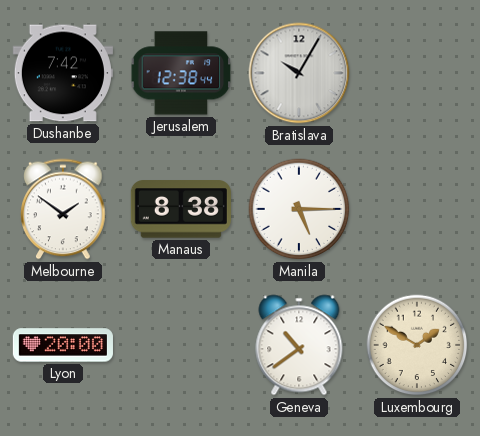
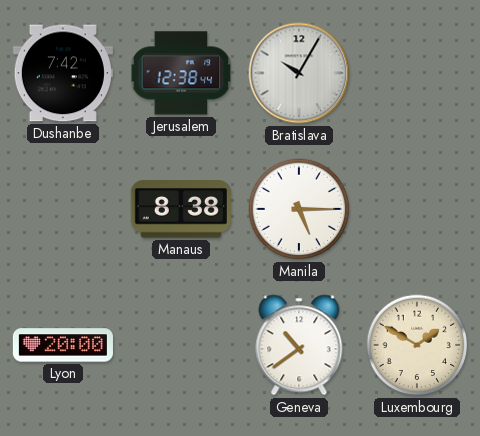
Melbourne: 1:51 -> none
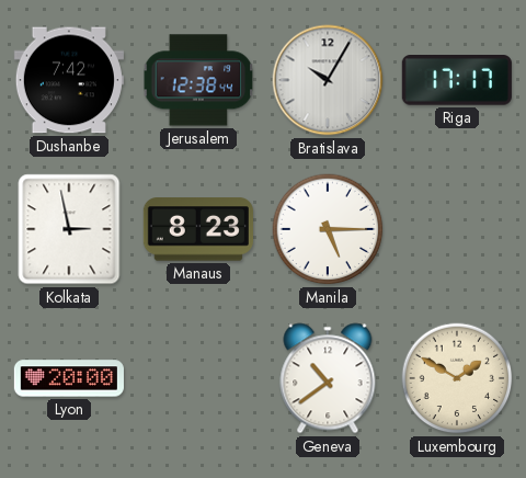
Riga: none -> 17:17
Kolkata: none -> 2:58
Manaus: 8:38 -> 8:23
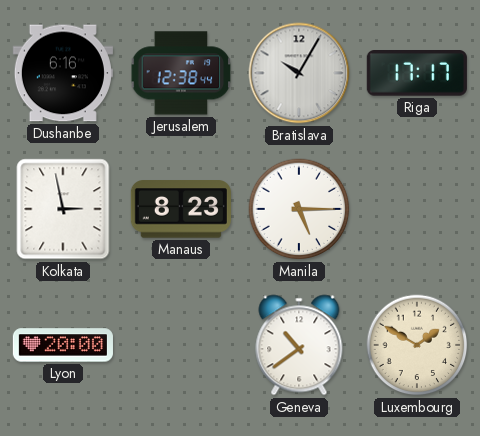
Dushanbe: 7:42 -> 6:16
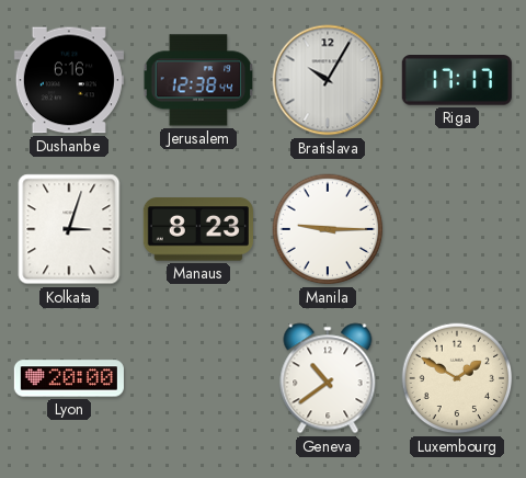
Kolkata: 2:58 -> 3:03
Manila: 5:15 -> 9:15
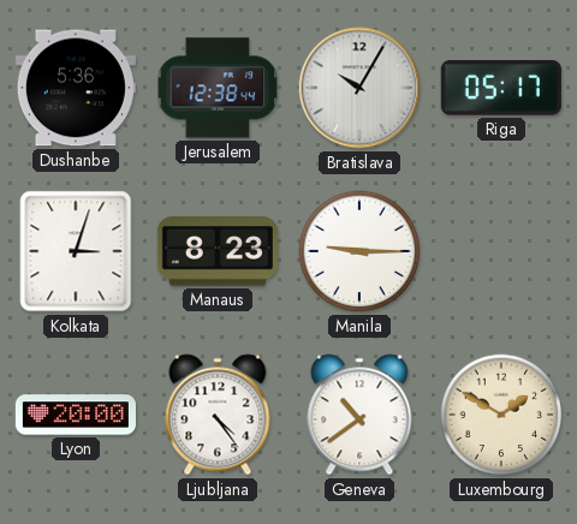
Dushanbe: 6:16 -> 5:36
Riga: 17:17 -> 05:17
Ljubljana: none -> 4:24
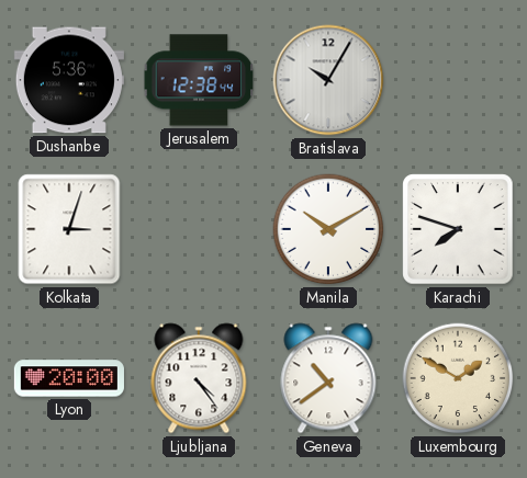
Riga: 05:17 -> none
Manaus: 8:23 -> none
Manila: 9:15 -> 10:10
Karachi: none -> 7:48
